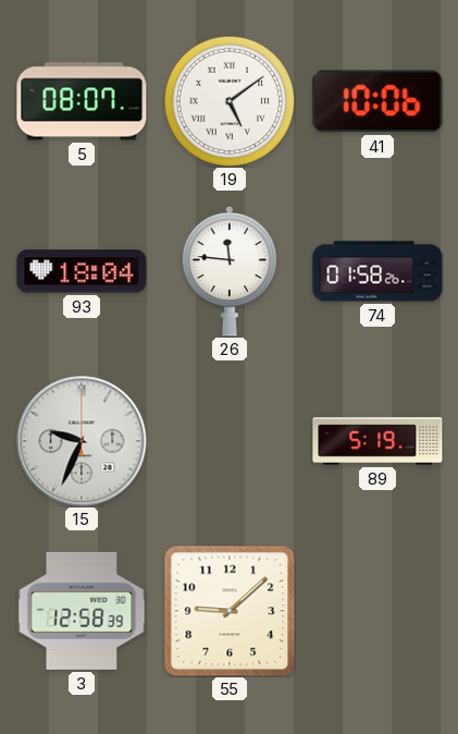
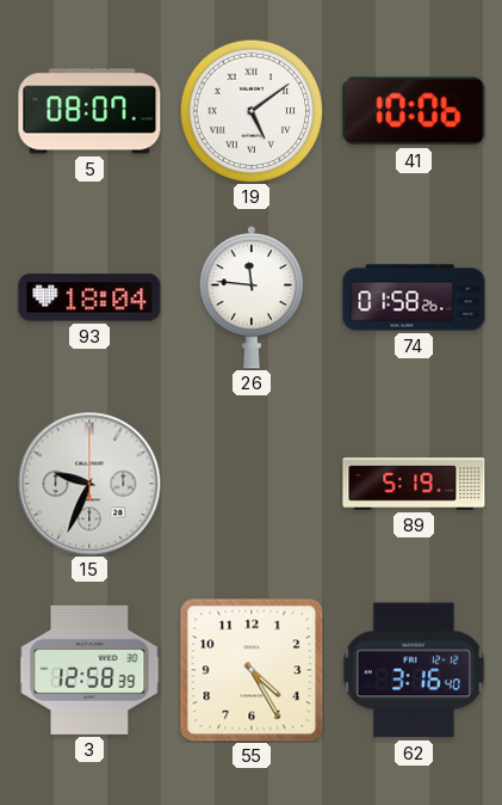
55: 9:08 -> 4:25
62: none -> 3:16
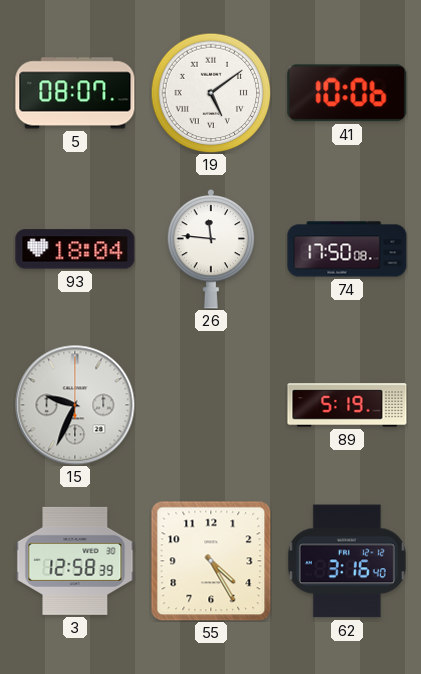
74: 01:58 -> 17:50
